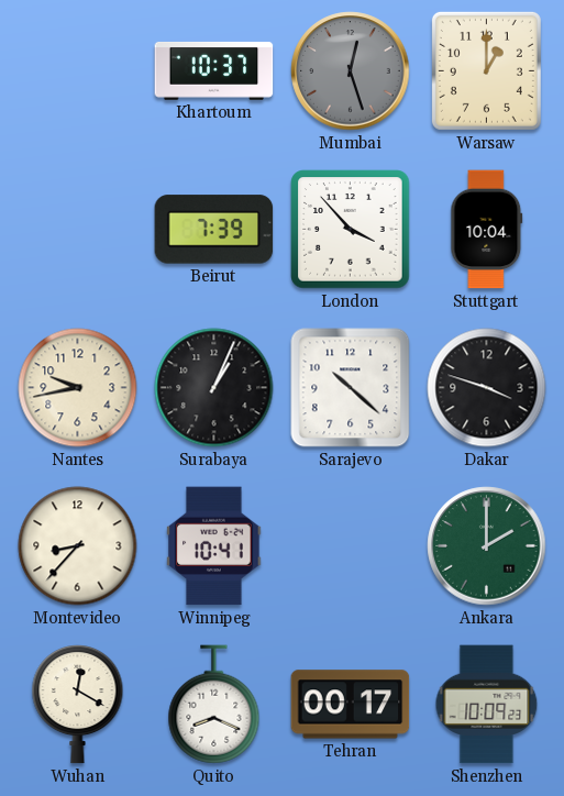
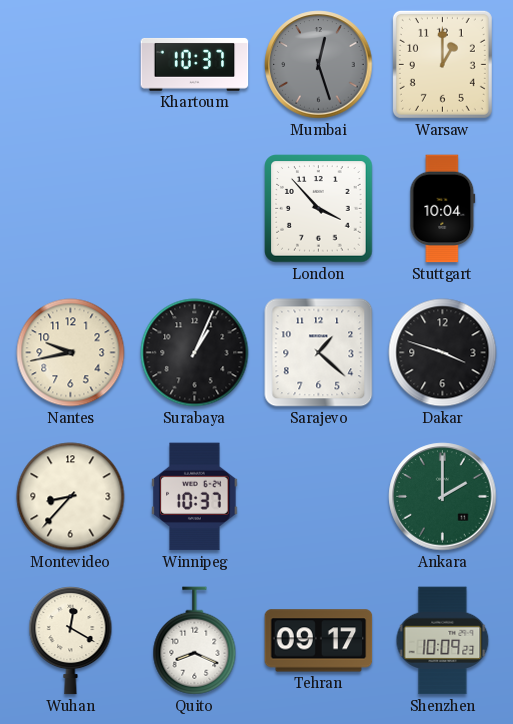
Beirut: 7:39 -> none
Sarajevo: 10:22 -> 1:22
Winnipeg: 10:41 -> 10:37
Tehran: 00:17 -> 09:17
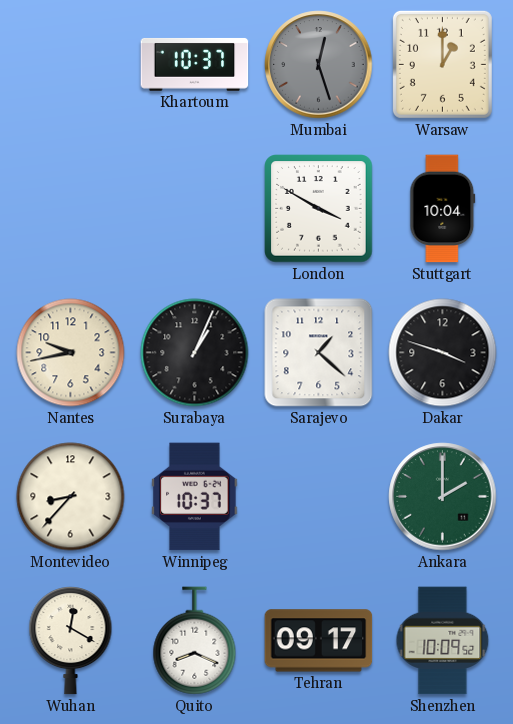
London: 3:53 -> 3:50
Shenzhen: 10:09:23 -> 10:09:52
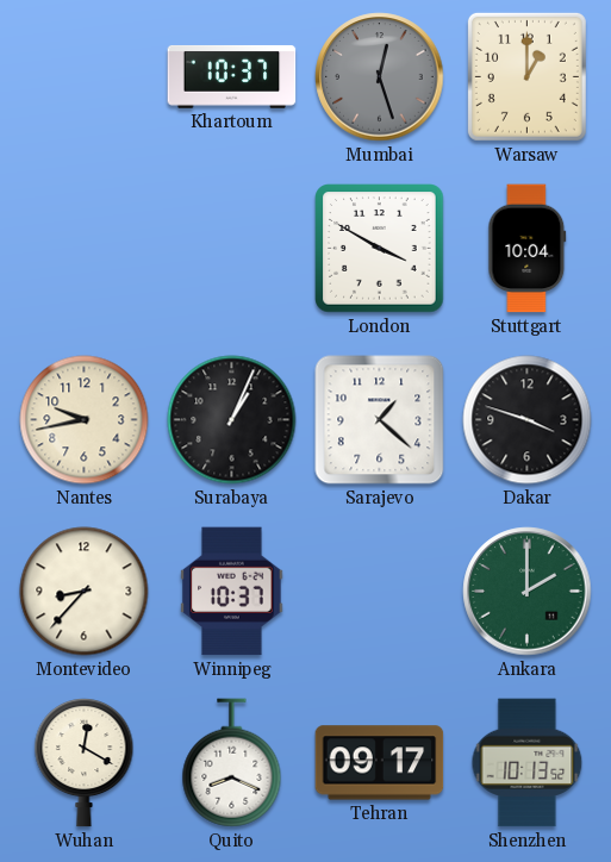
Shenzhen: 10:09 -> 10:13
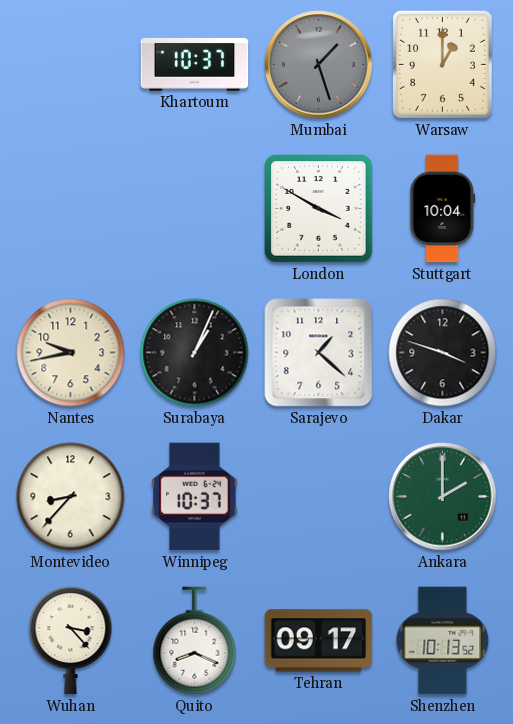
Mumbai: 12:27 -> 1:27
Wuhan: 12:20 -> 3:23
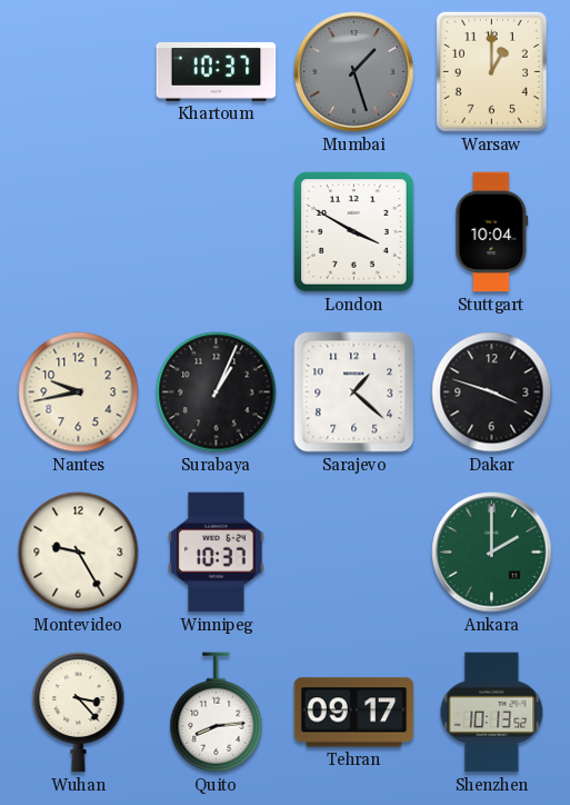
Montevideo: 8:37 -> 9:25
Quito: 8:19 -> 8:14
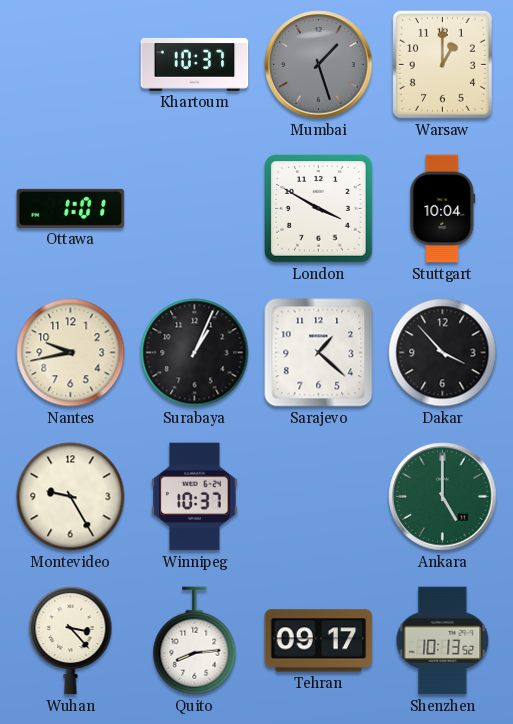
Ottawa: none -> 1:01
Dakar: 3:48 -> 3:53
Ankara: 2:00 -> 5:00
